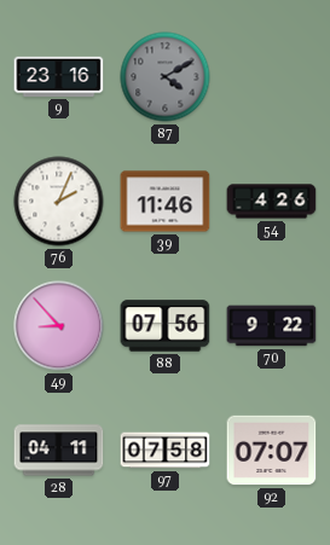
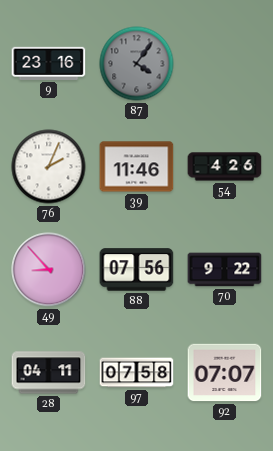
87: 4:10 -> 4:06
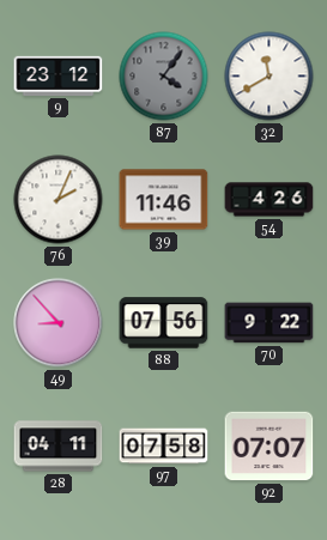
9: 23:16 -> 23:12
32: none -> 11:40
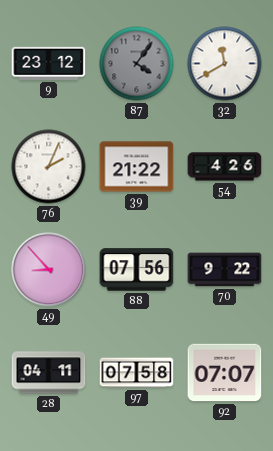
39: 11:46 -> 21:22
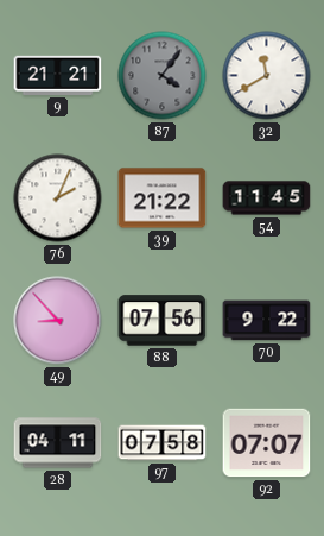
9: 23:12 -> 21:21
54: 4:26 -> 11:45
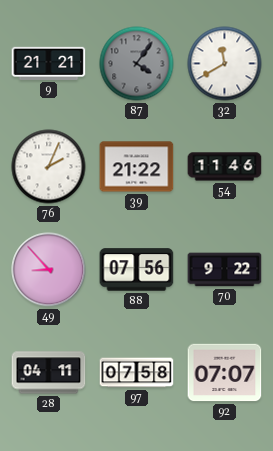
54: 11:45 -> 11:46
